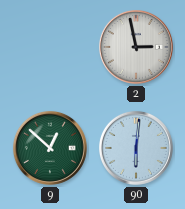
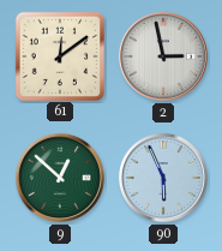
61: none -> 12:09
90: 6:01 -> 5:56
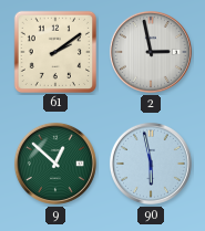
61: 12:09 -> 2:09
90: 5:56 -> 5:58
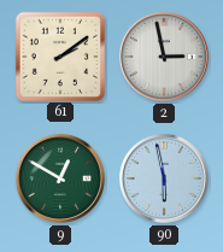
9: 12:52 -> 12:50
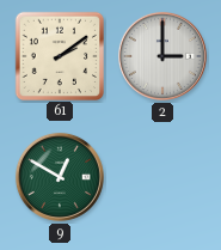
2: 2:58 -> 3:00
90: 5:58 -> none
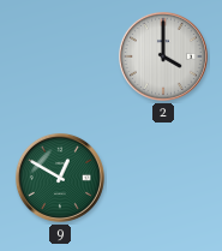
61: 2:09 -> none
2: 3:00 -> 4:00
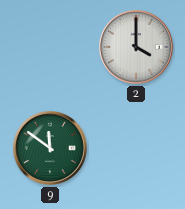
9: 12:50 -> 11:51
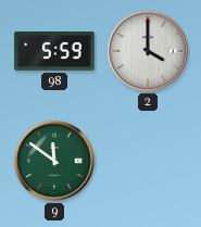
98: none -> 5:59
